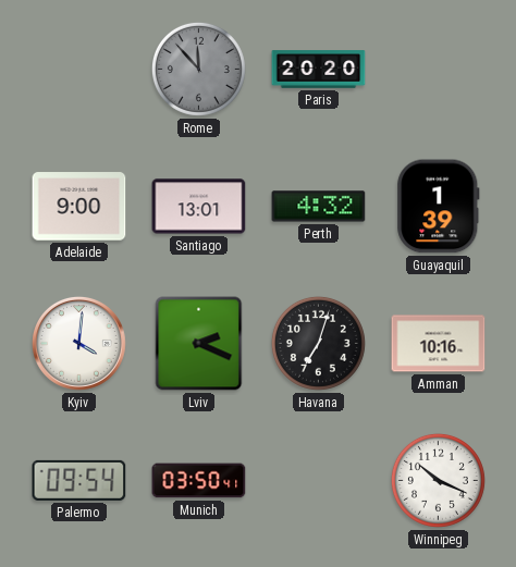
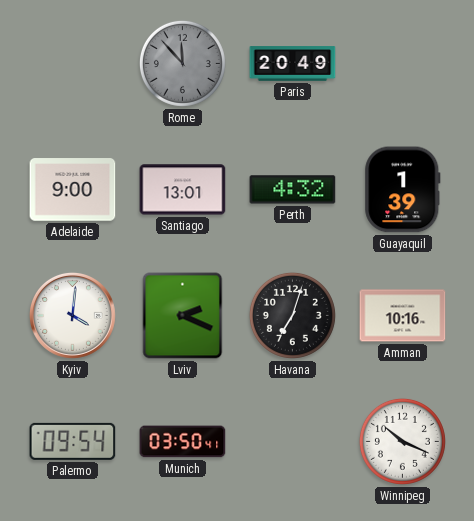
Paris: 20:20 -> 20:49
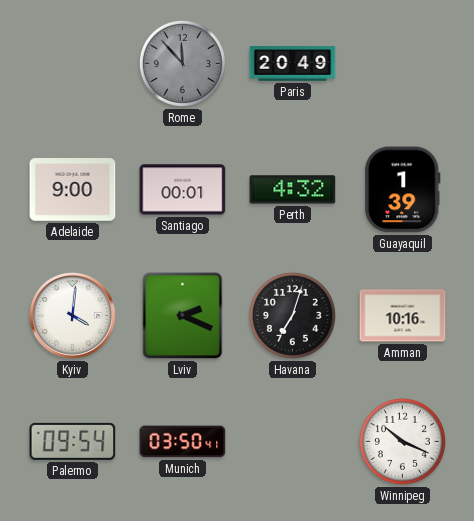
Santiago: 13:01 -> 00:01
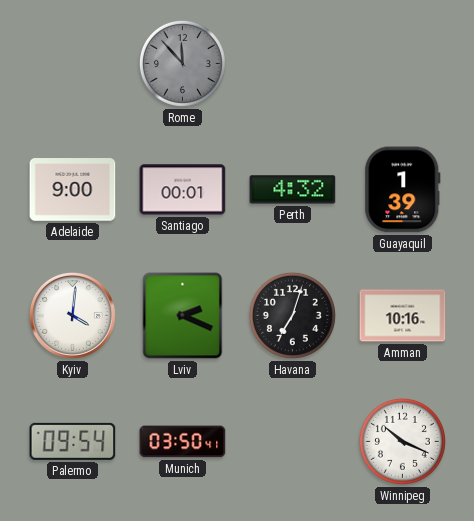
Paris: 20:49 -> none
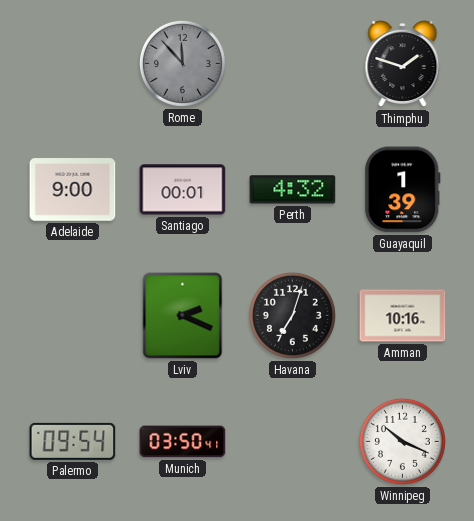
Thimphu: none -> 1:48
Kyiv: 4:01 -> none
